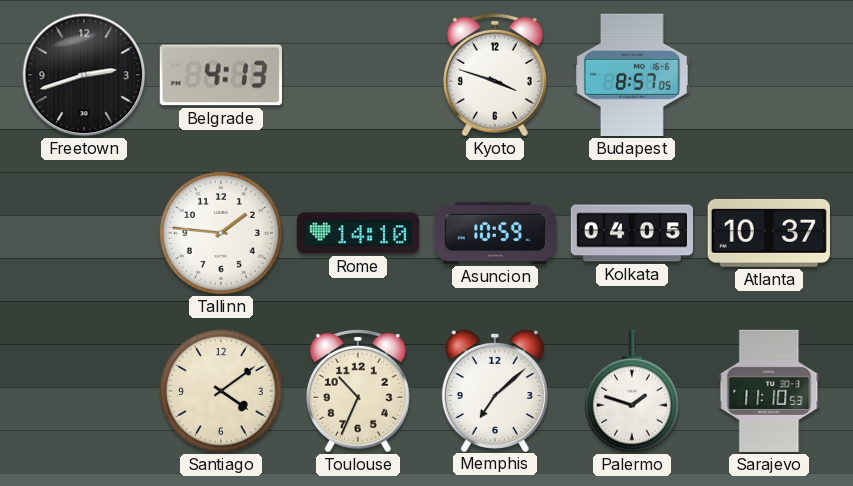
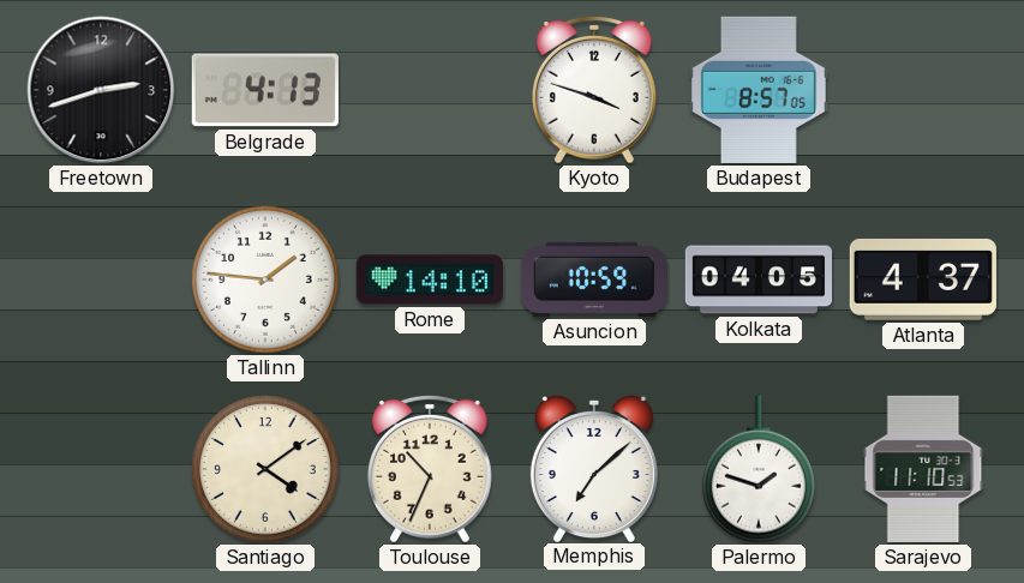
Atlanta: 10:37 -> 4:37
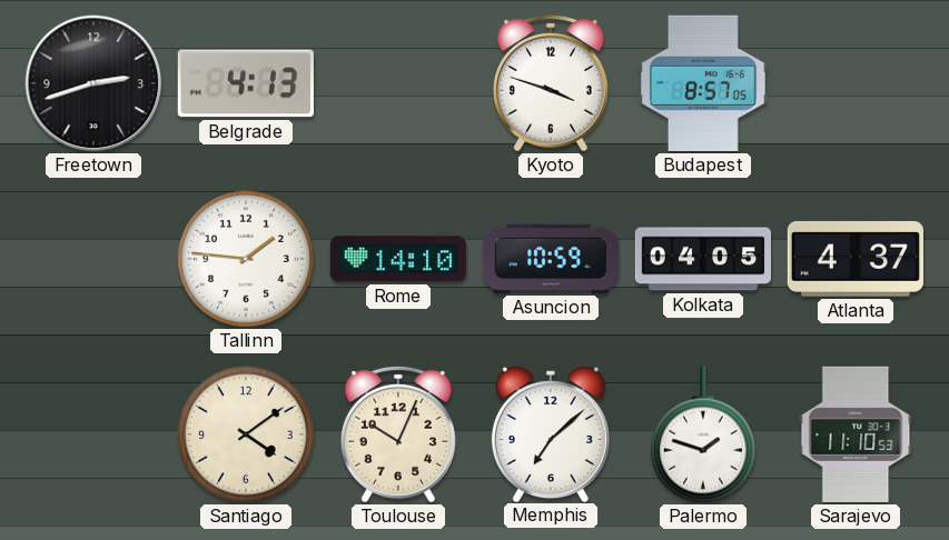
Toulouse: 10:34 -> 10:04
